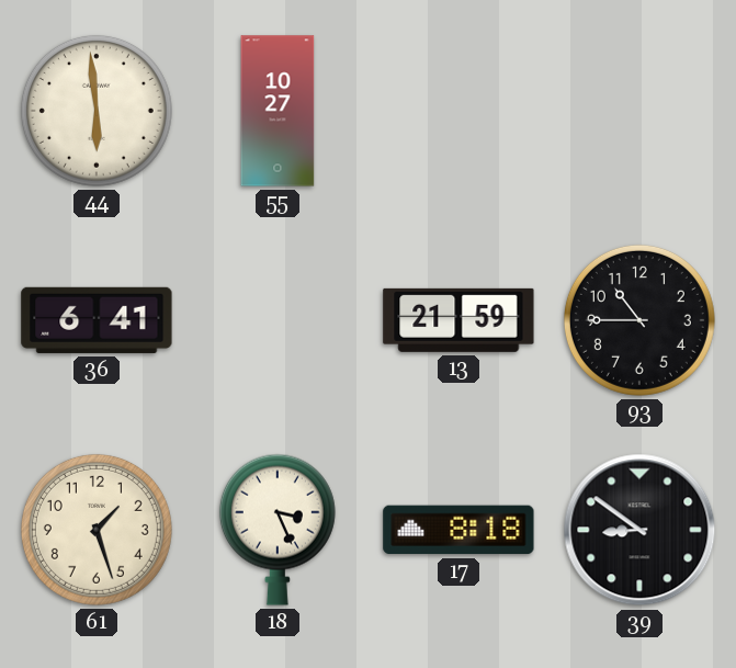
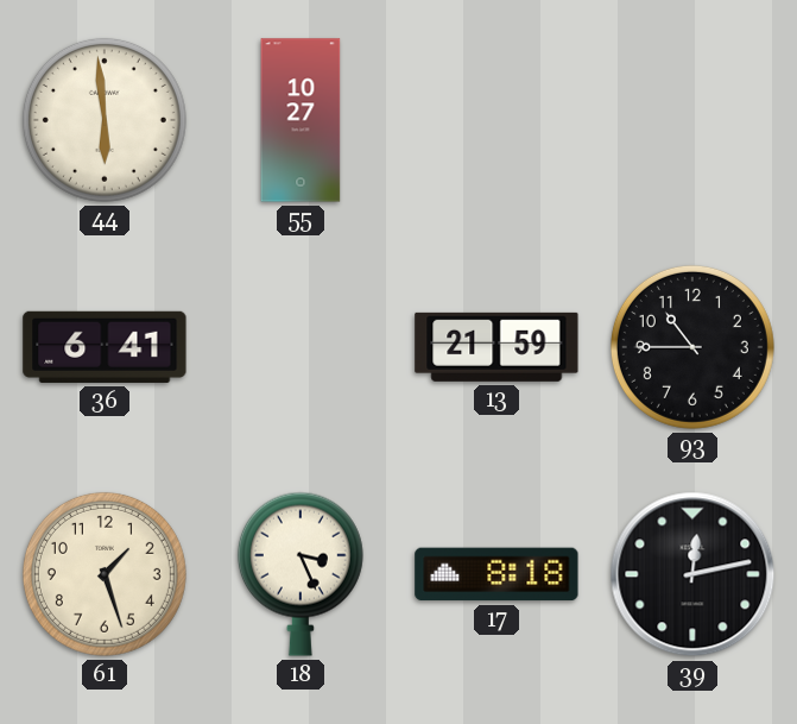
39: 8:51 -> 12:13
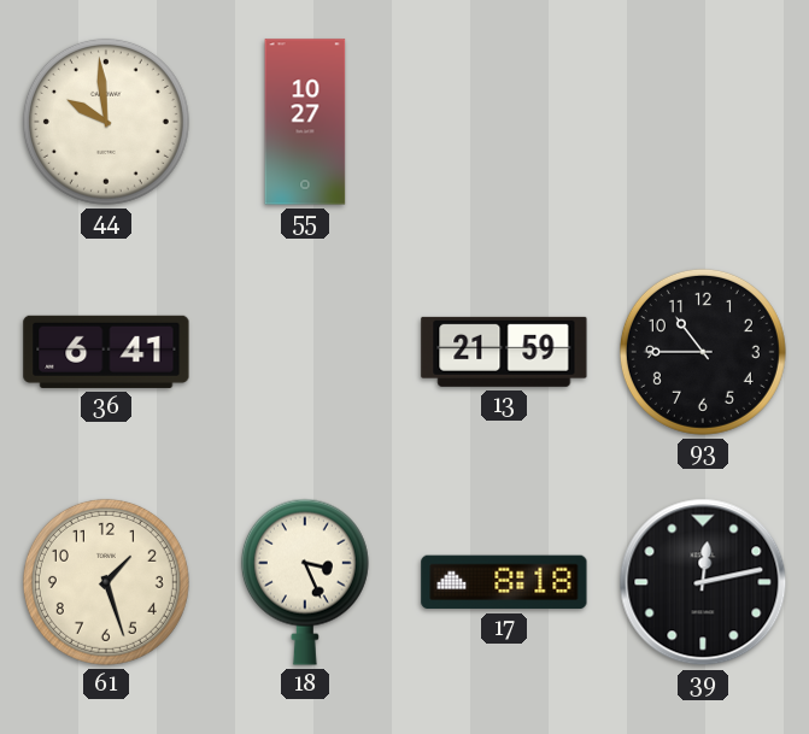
44: 5:59 -> 9:59
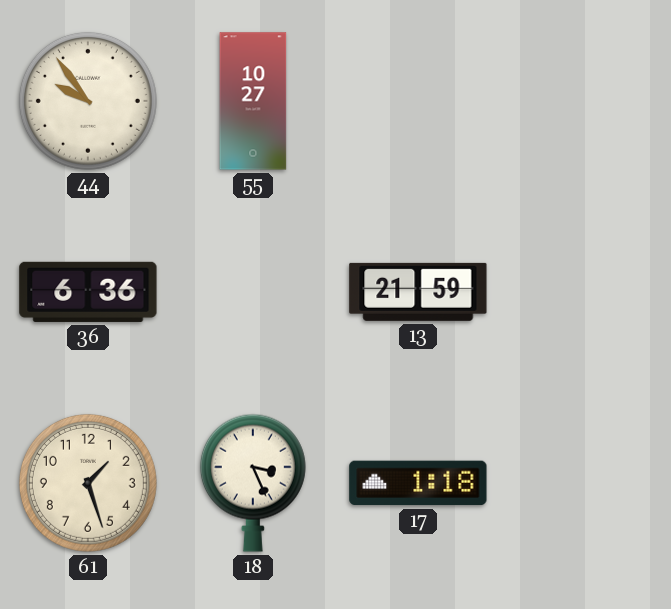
44: 9:59 -> 9:54
36: 6:41 -> 6:36
93: 10:45 -> none
17: 8:18 -> 1:18
39: 12:13 -> none
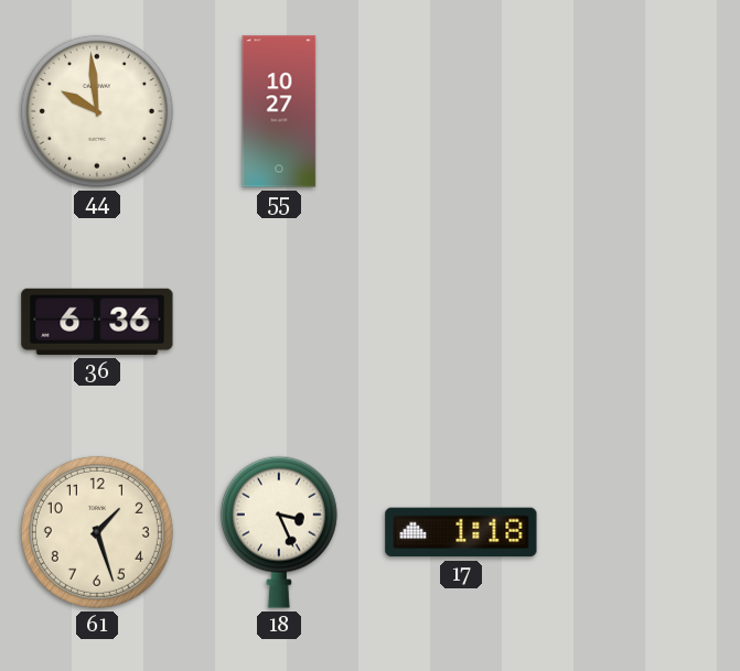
44: 9:54 -> 9:59
13: 21:59 -> none
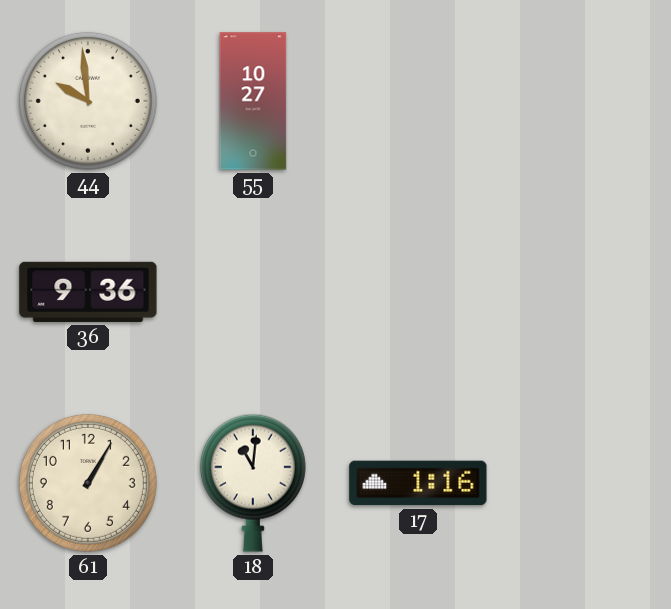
36: 6:36 -> 9:36
61: 1:27 -> 1:05
18: 3:26 -> 11:01
17: 1:18 -> 1:16
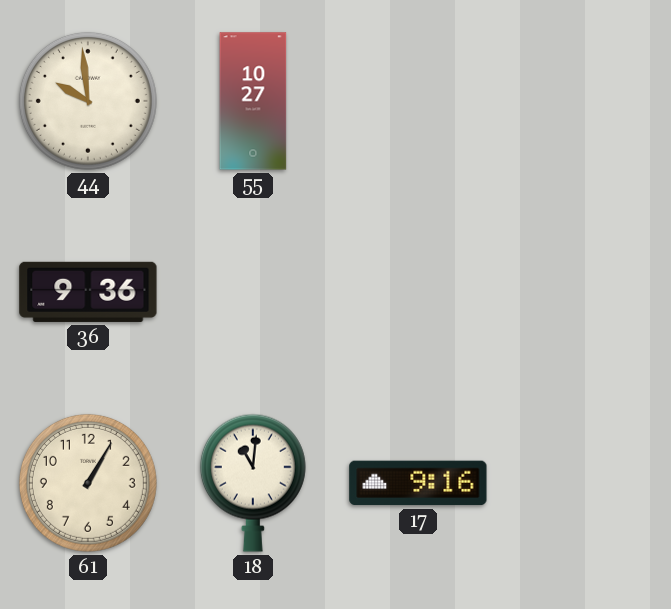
17: 1:16 -> 9:16
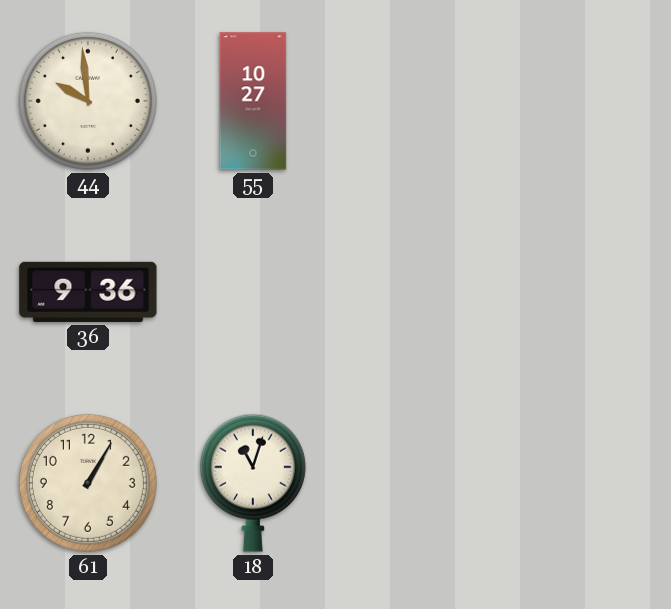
18: 11:01 -> 11:03
17: 9:16 -> none
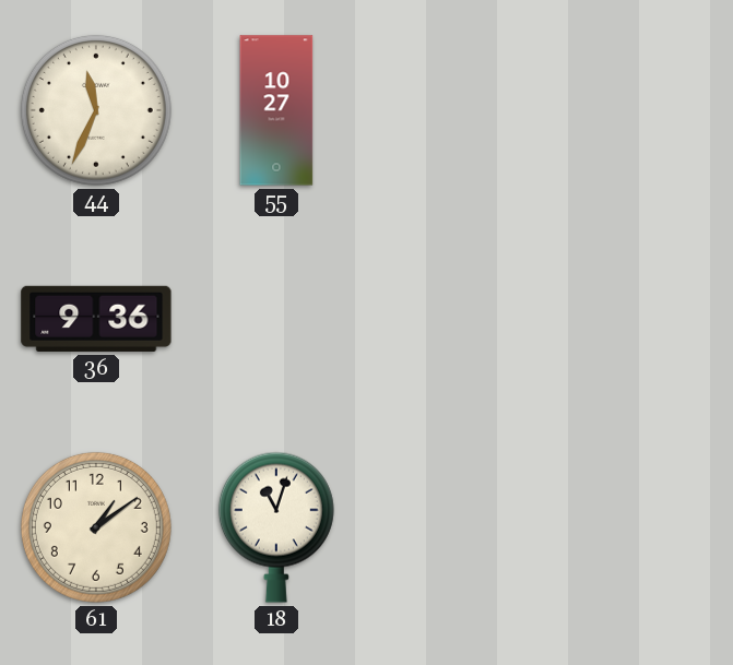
44: 9:59 -> 11:34
61: 1:05 -> 1:09
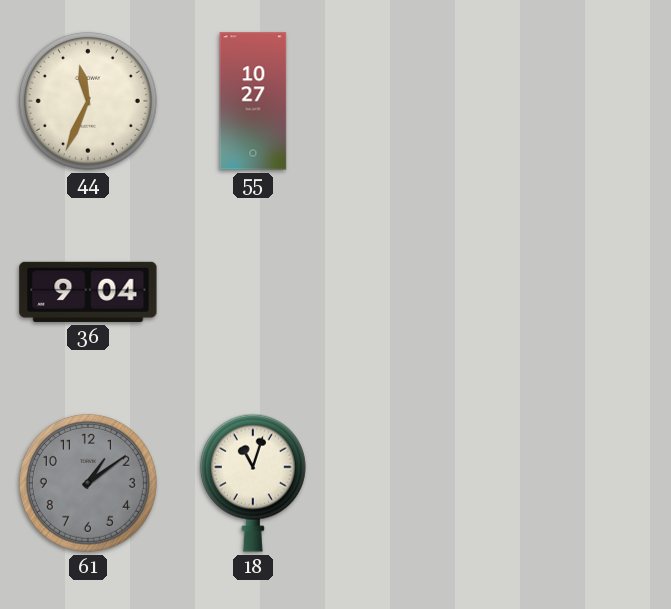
36: 9:36 -> 9:04
61 dial: cream -> grey
